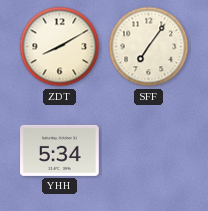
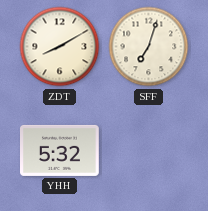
SFF: 7:06 -> 7:03
YHH: 5:34 -> 5:32
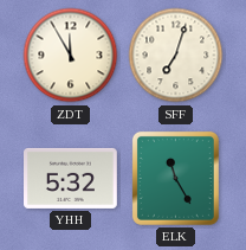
ZDT: 8:10 -> 11:55
ELK: none -> 11:25
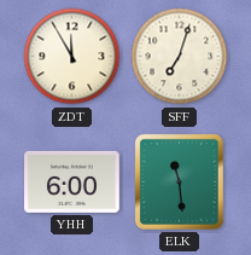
YHH: 5:32 -> 6:00
ELK: 11:25 -> 11:29
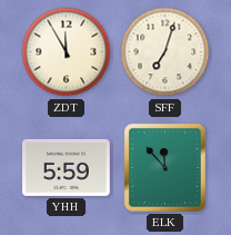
YHH: 6:00 -> 5:59
ELK: 11:29 -> 11:53
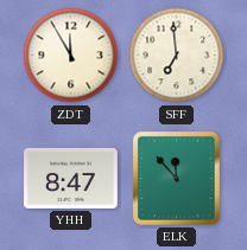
SFF: 7:03 -> 6:59
YHH: 5:59 -> 8:47
